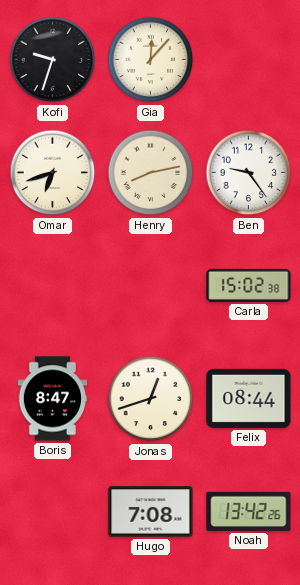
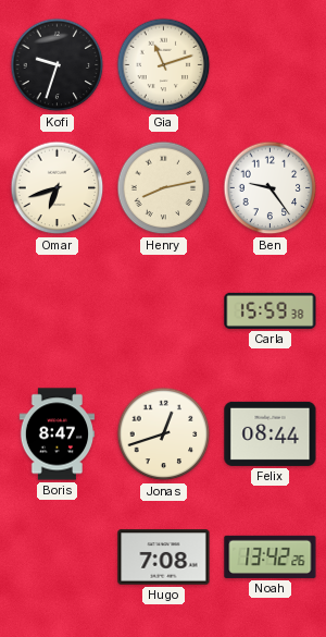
Gia: 12:07 -> 11:12
Carla: 15:02 -> 15:59
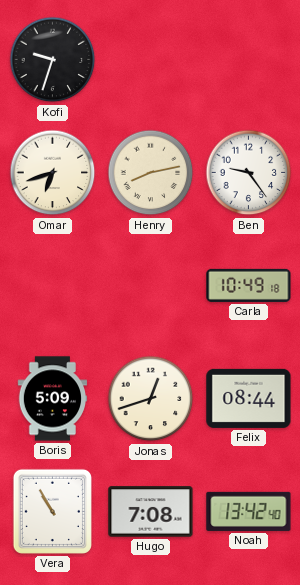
Gia: 11:12 -> none
Carla: 15:59 -> 10:49
Boris: 8:47 -> 5:09
Vera: none -> 10:55
Noah: 13:42:26 -> 13:42:40
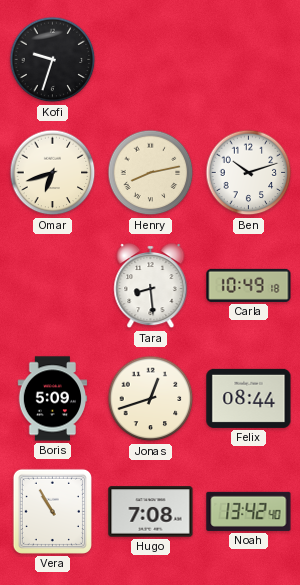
Ben: 9:24 -> 10:12
Tara: none -> 8:29
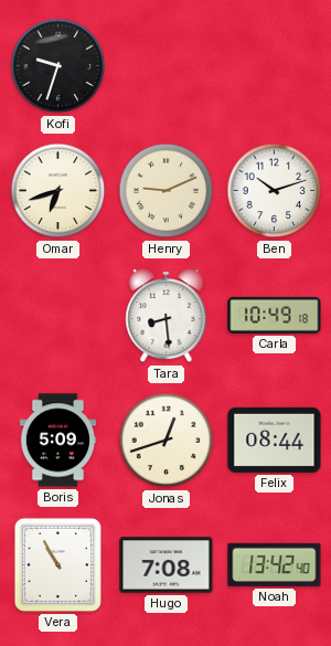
Henry: 8:13 -> 9:11
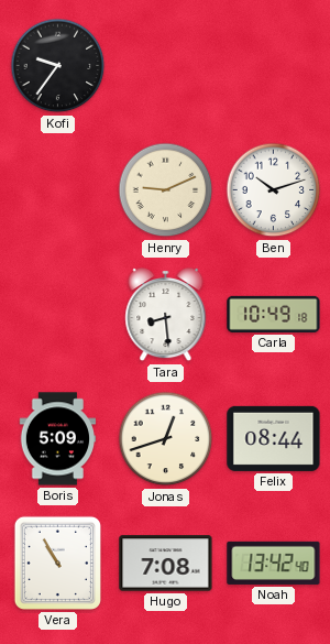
Kofi: 9:33 -> 9:36
Omar: 6:42 -> none
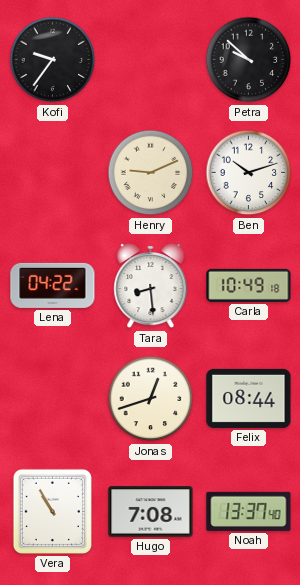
Petra: none -> 9:52
Lena: none -> 04:22
Boris: 5:09 -> none
Noah: 13:42 -> 13:37
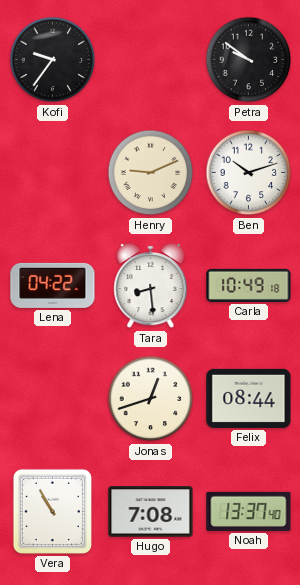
Petra: 9:52 -> 9:51
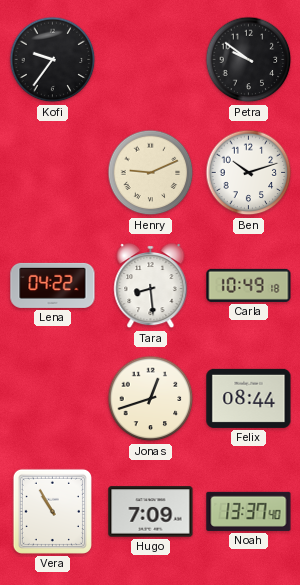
Hugo: 7:08 -> 7:09
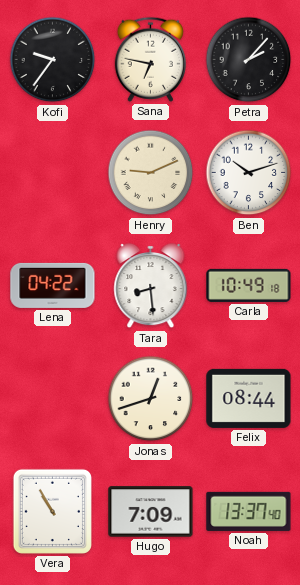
Sana: none -> 6:47
Petra: 9:51 -> 2:07
